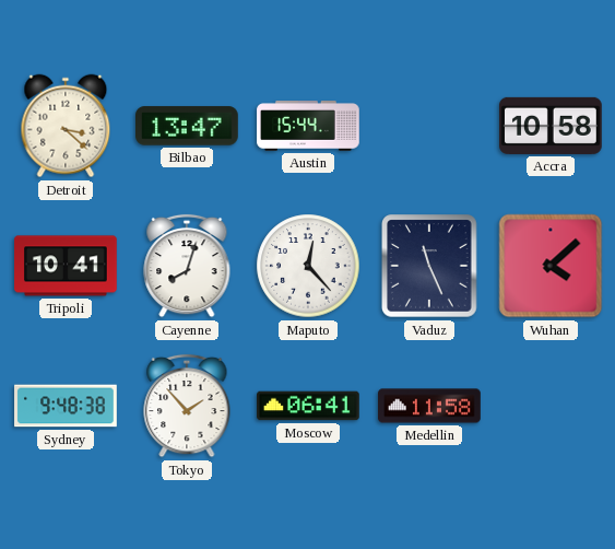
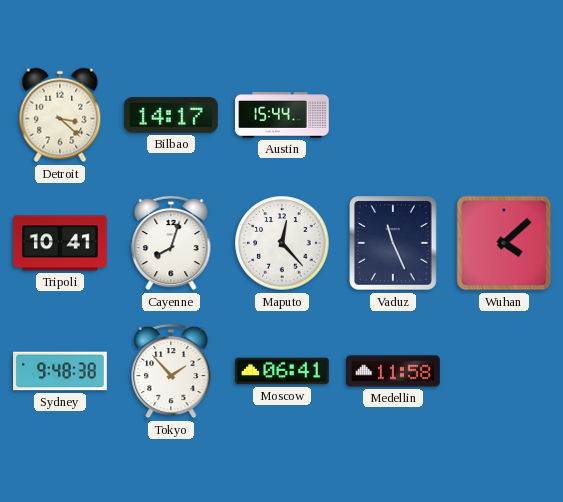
Bilbao: 13:47 -> 14:17
Accra: 10:58 -> none
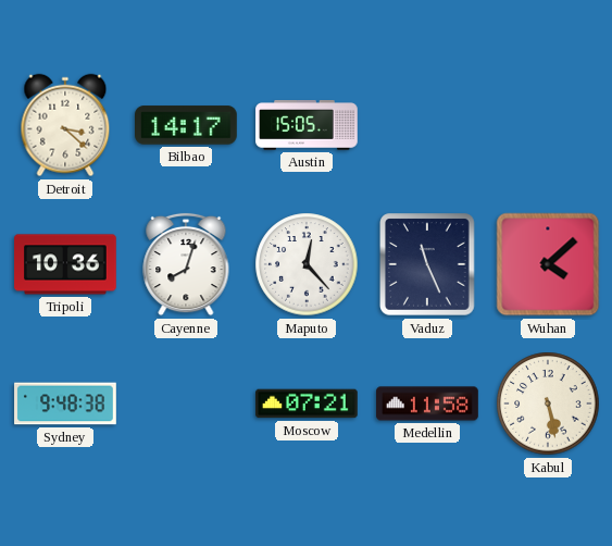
Austin: 15:44 -> 15:05
Tripoli: 10:41 -> 10:36
Tokyo: 1:53 -> none
Moscow: 06:41 -> 07:21
Kabul: none -> 5:28
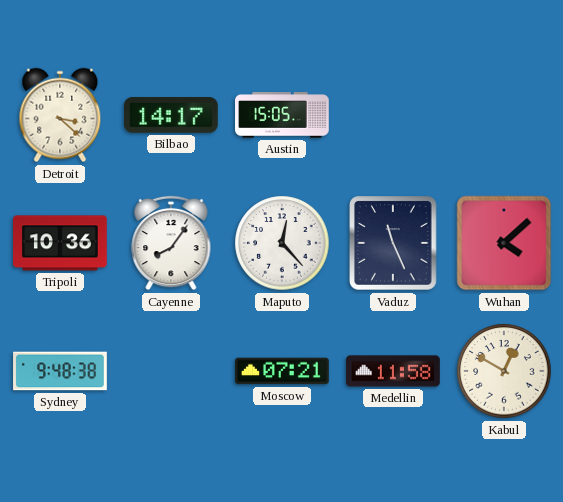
Cayenne: 8:03 -> 8:06
Kabul: 5:28 -> 12:50
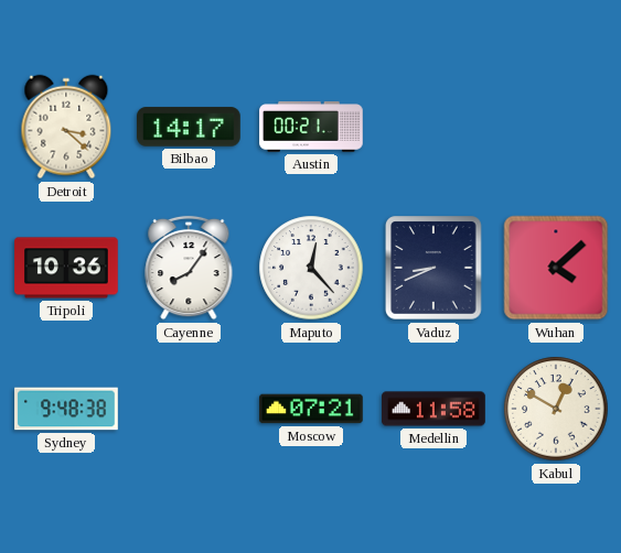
Austin: 15:05 -> 00:21
Vaduz: 11:26 -> 8:41
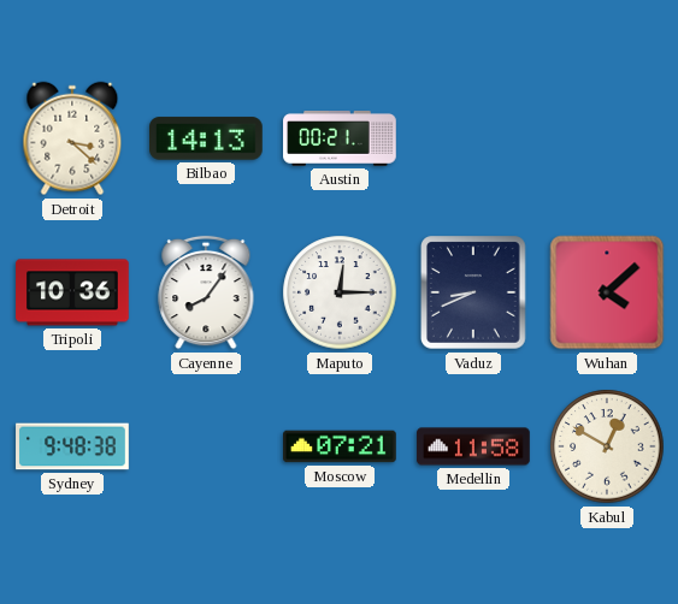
Bilbao: 14:17 -> 14:13
Maputo: 12:23 -> 12:15
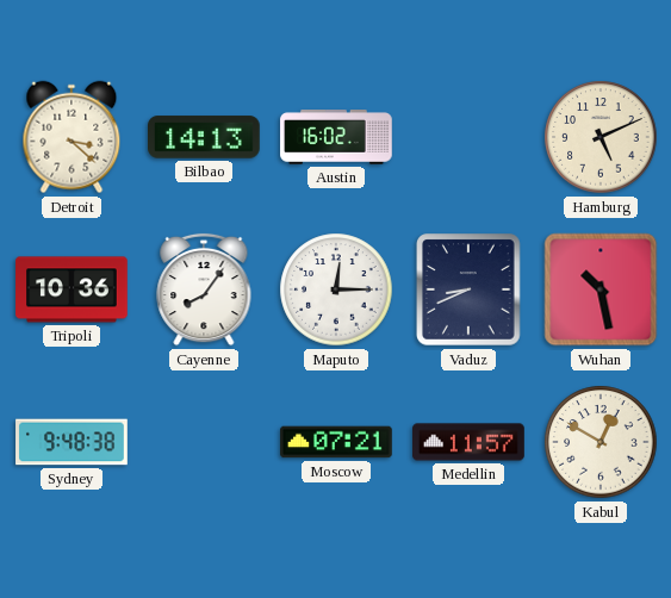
Austin: 00:21 -> 16:02
Hamburg: none -> 5:11
Wuhan: 4:08 -> 10:28
Medellin: 11:58 -> 11:57
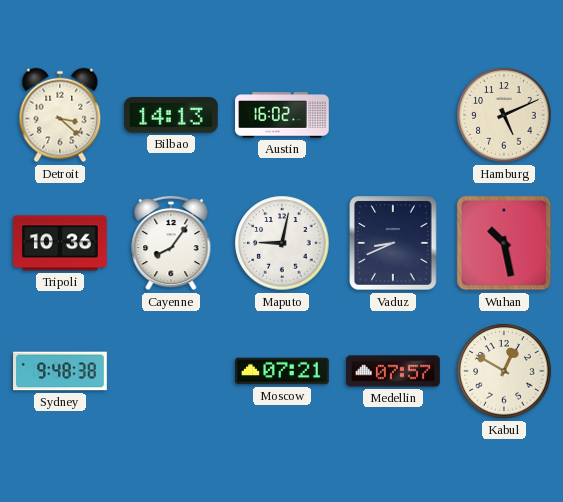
Maputo: 12:15 -> 9:02
Medellin: 11:57 -> 07:57
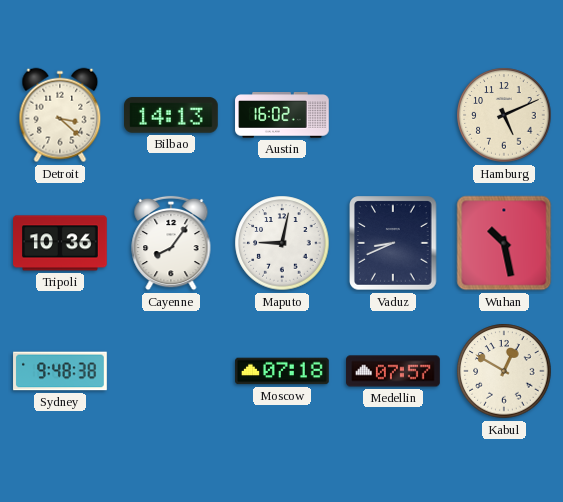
Moscow: 07:21 -> 07:18
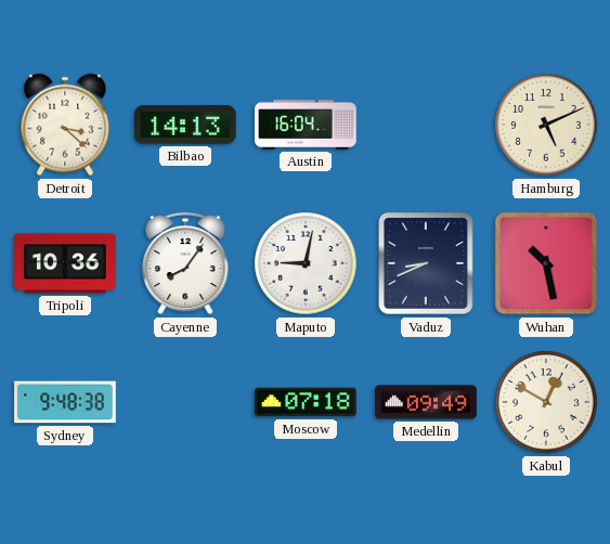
Austin: 16:02 -> 16:04
Medellin: 07:57 -> 09:49
